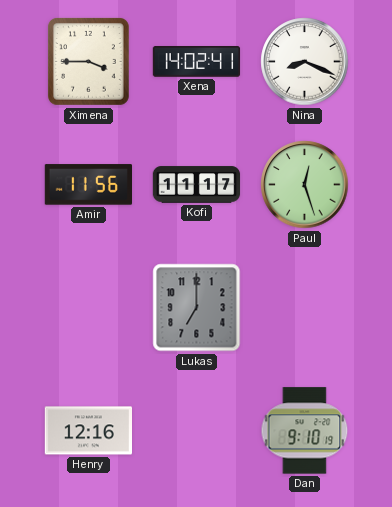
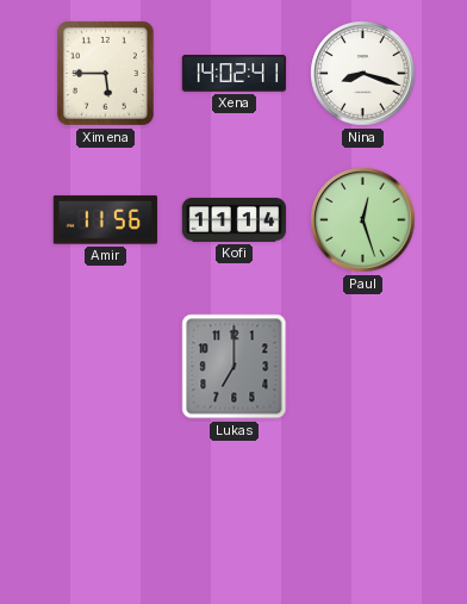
Ximena: 3:45 -> 5:45
Nina: 8:19 -> 8:18
Kofi: 11:17 -> 11:14
Henry: 12:16 -> none
Dan: 9:10 -> none
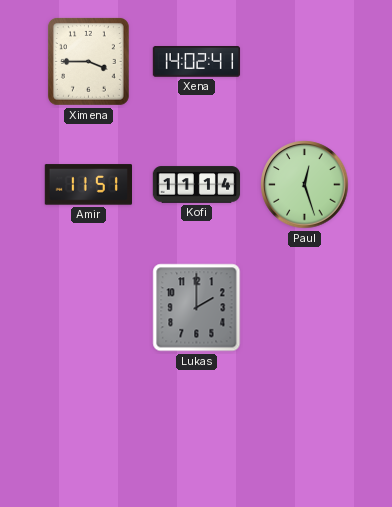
Ximena: 5:45 -> 3:45
Nina: 8:18 -> none
Amir: 11:56 -> 11:51
Lukas: 7:00 -> 2:00
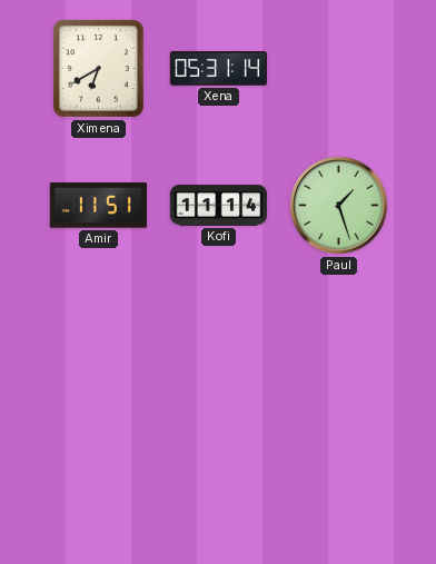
Ximena: 3:45 -> 6:40
Xena: 14:02 -> 05:31
Paul: 12:27 -> 1:27
Lukas: 2:00 -> none
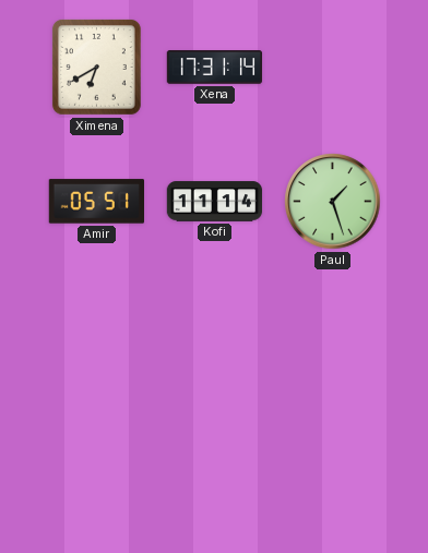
Xena: 05:31 -> 17:31
Amir: 11:51 -> 05:51
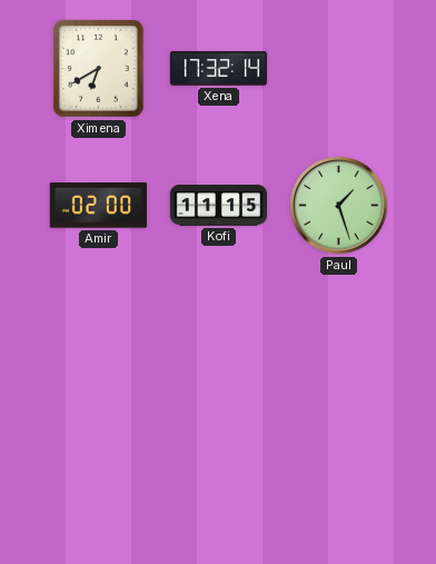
Xena: 17:31 -> 17:32
Amir: 05:51 -> 02:00
Kofi: 11:14 -> 11:15
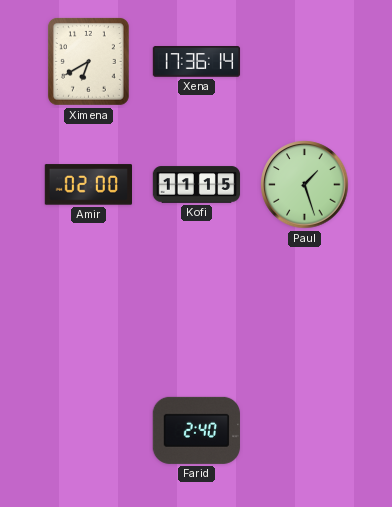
Xena: 17:32 -> 17:36
Farid: none -> 2:40
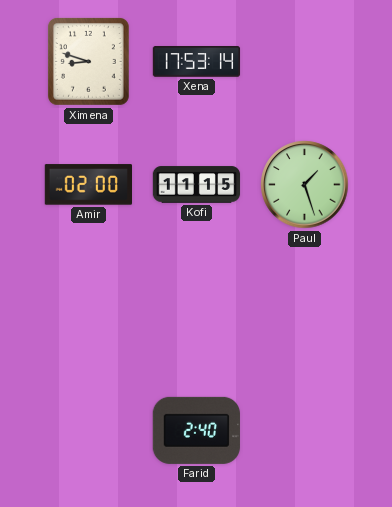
Ximena: 6:40 -> 8:48
Xena: 17:36 -> 17:53
